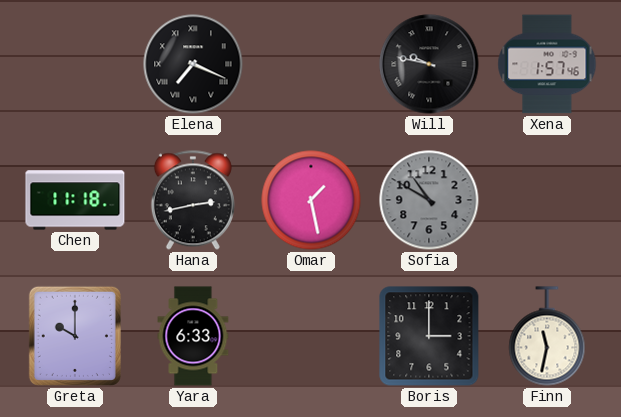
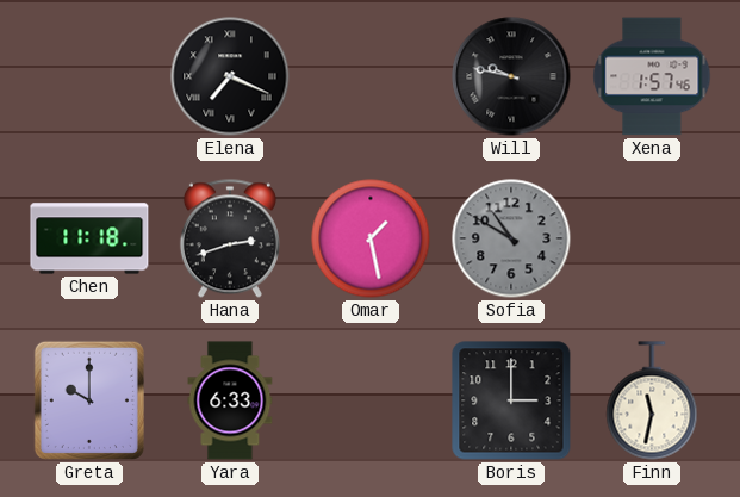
Hana: 2:43 -> 2:42
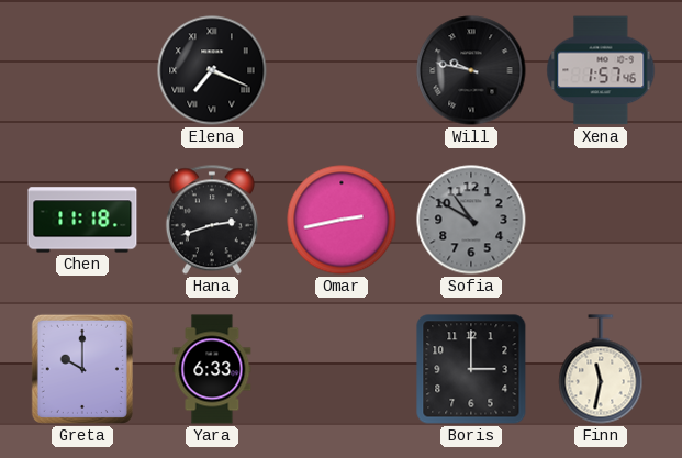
Omar: 1:28 -> 2:43
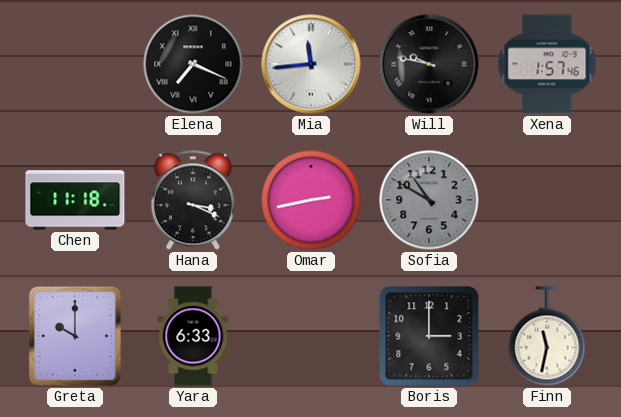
Mia: none -> 11:44
Hana: 2:42 -> 3:19
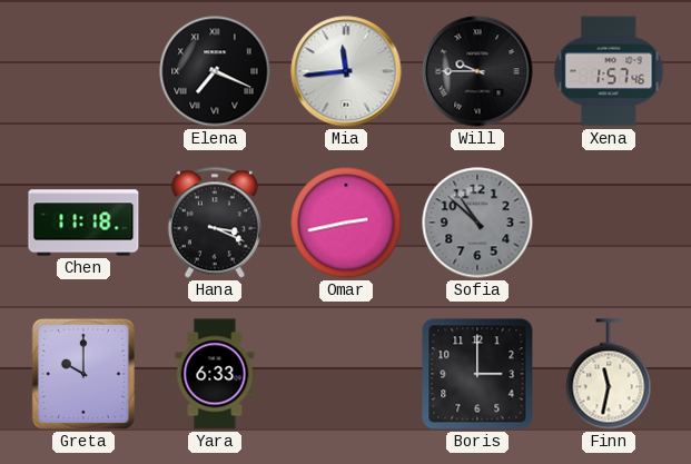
Will: 9:47 -> 9:45
Sofia: 10:50 -> 10:52
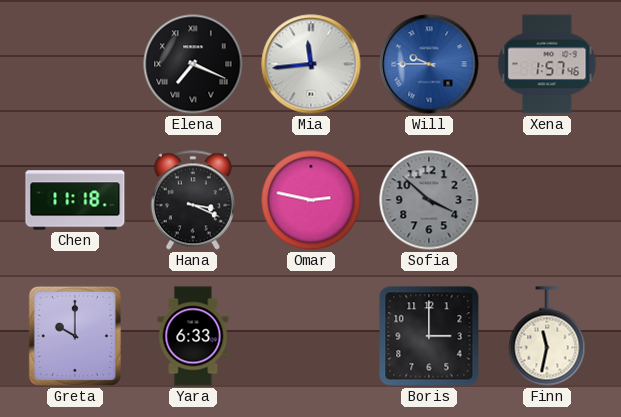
Will dial: black -> blue
Omar: 2:43 -> 2:47
Sofia: 10:52 -> 3:52
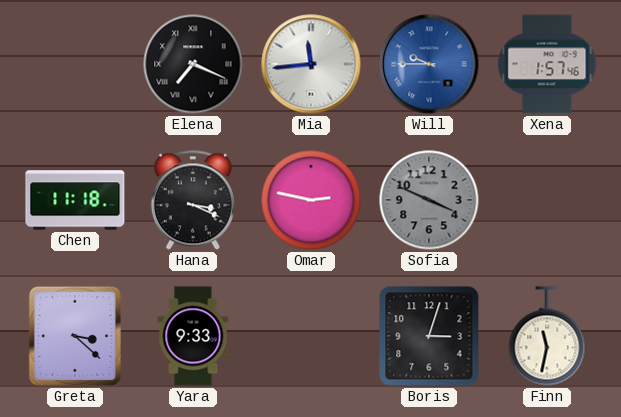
Sofia: 3:52 -> 3:49
Greta: 10:00 -> 3:22
Yara: 6:33 -> 9:33
Boris: 3:00 -> 3:03
